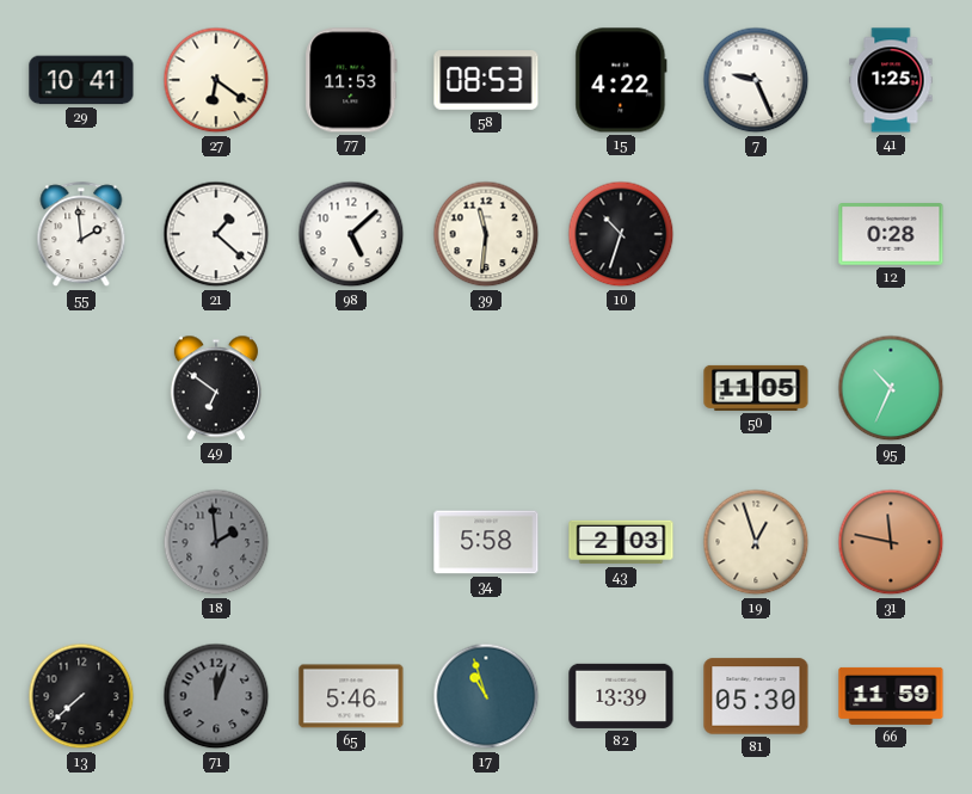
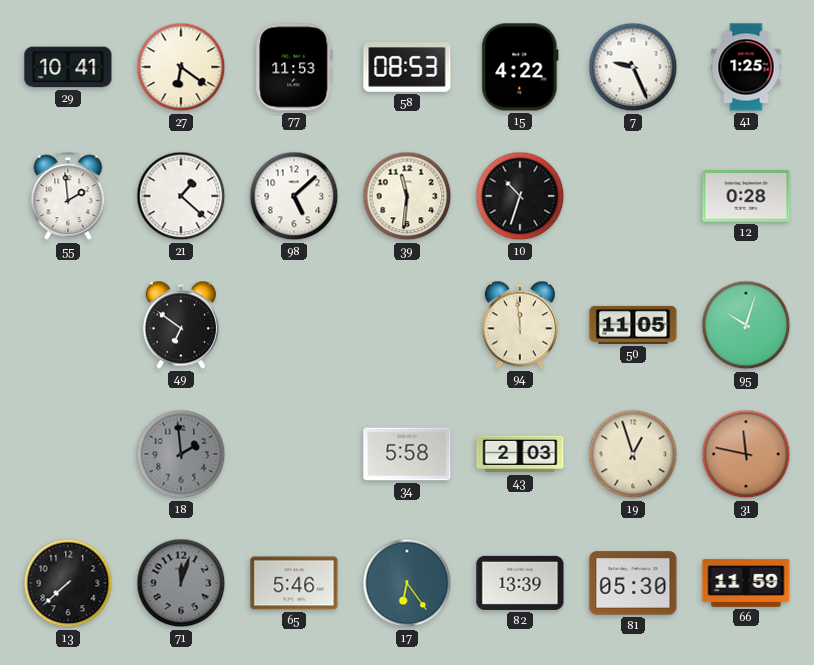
94: none -> 11:59
95: 10:34 -> 10:03
17: 10:57 -> 6:24
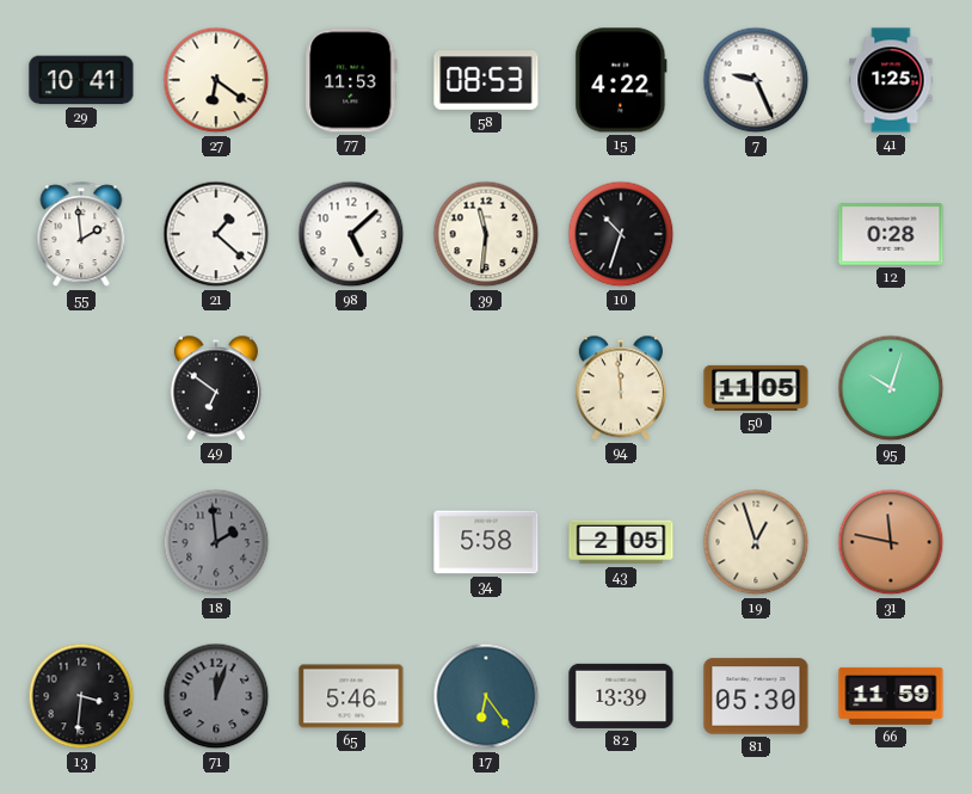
43: 2:03 -> 2:05
13: 7:38 -> 3:31
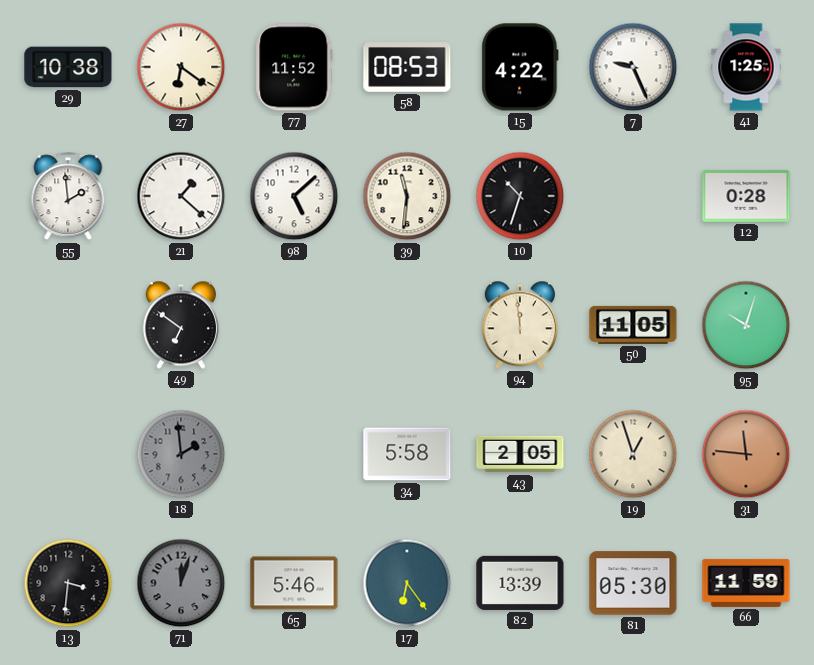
29: 10:41 -> 10:38
77: 11:53 -> 11:52
31: 11:47 -> 11:46
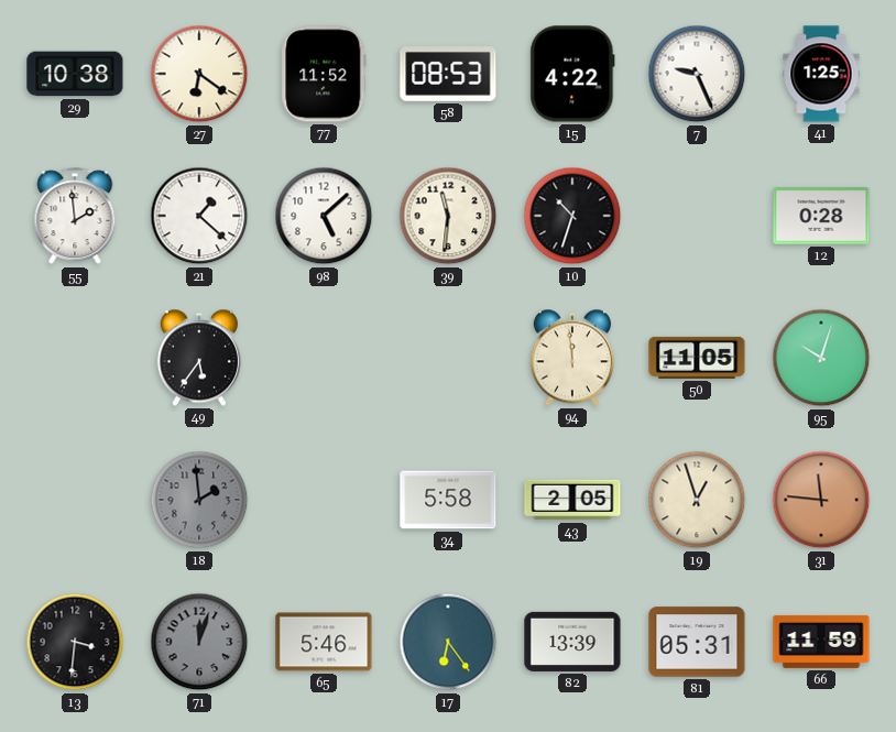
49: 6:51 -> 5:36
81: 05:30 -> 05:31
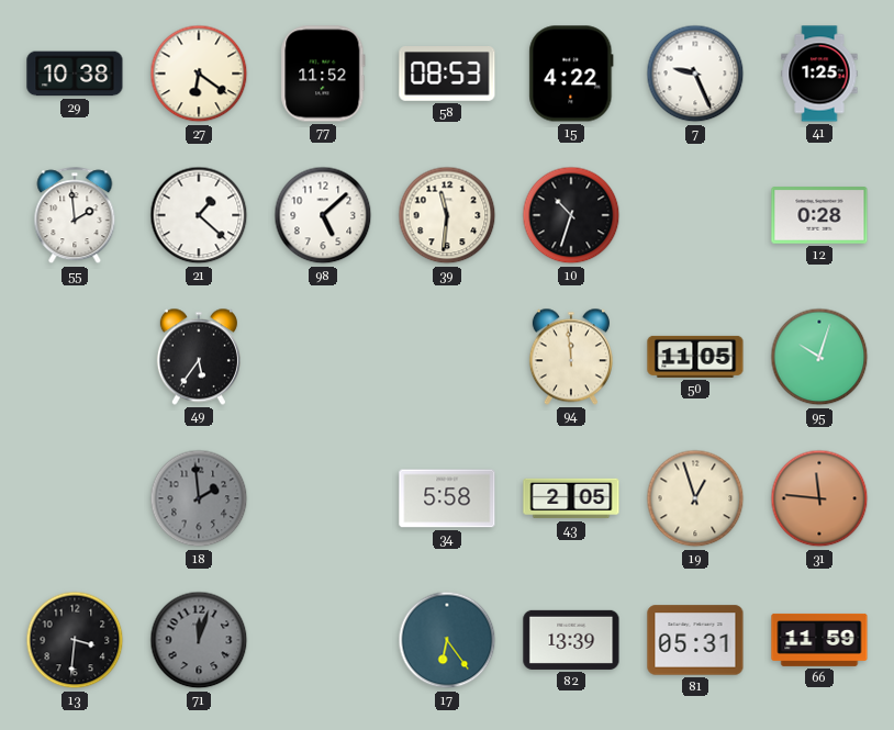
65: 5:46 -> none
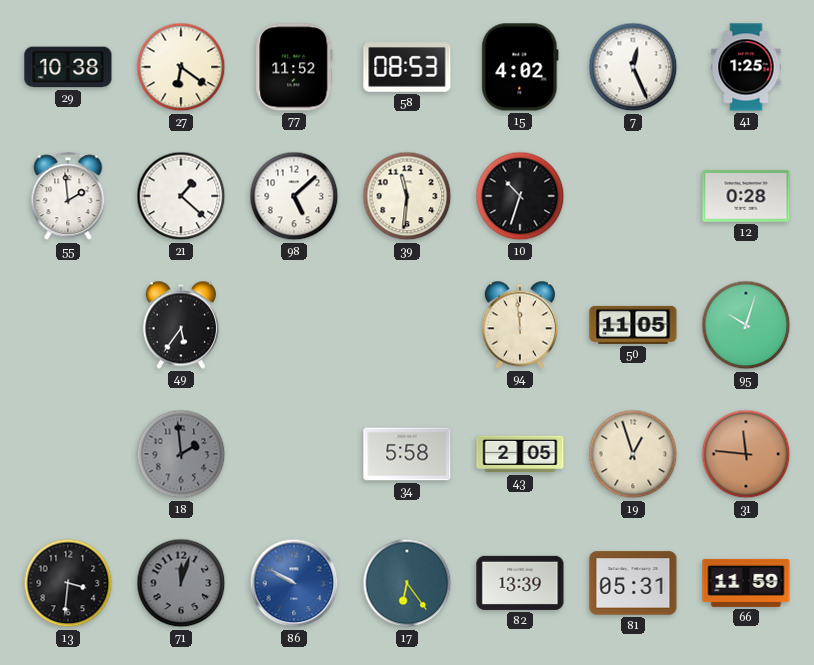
15: 4:22 -> 4:02
7: 9:26 -> 12:26
86: none -> 9:50
